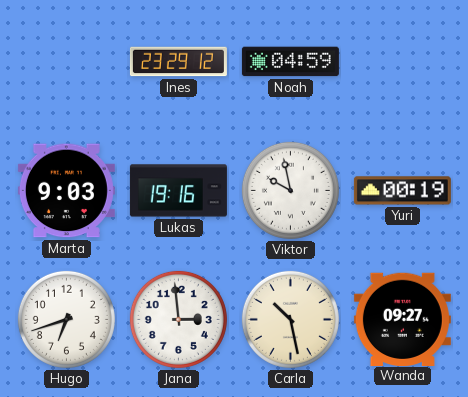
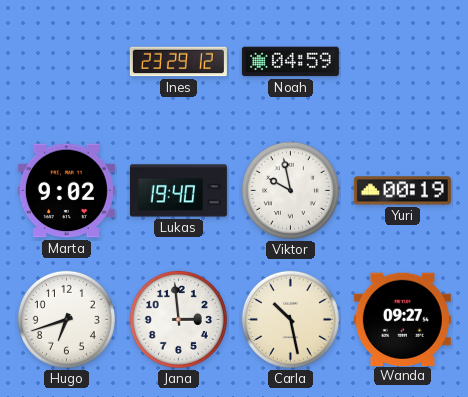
Marta: 9:03 -> 9:02
Lukas: 19:16 -> 19:40
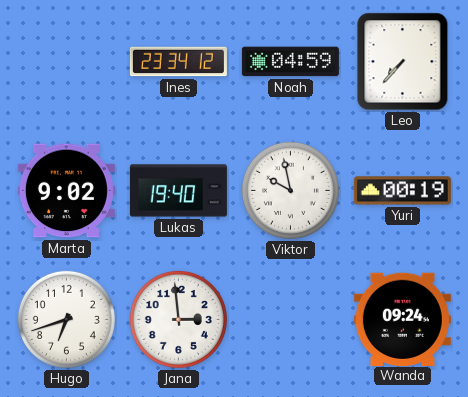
Ines: 23:29 -> 23:34
Leo: none -> 7:37
Carla: 10:28 -> none
Wanda: 09:27 -> 09:24
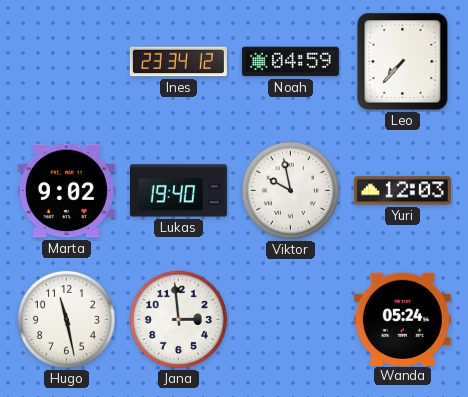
Yuri: 00:19 -> 12:03
Hugo: 6:42 -> 11:28
Wanda: 09:24 -> 05:24
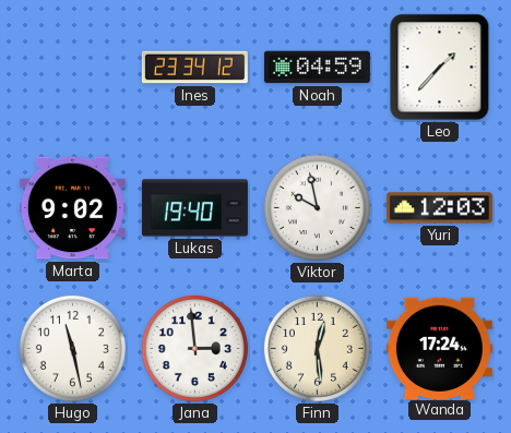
Leo: 7:37 -> 1:37
Finn: none -> 12:29
Wanda: 05:24 -> 17:24
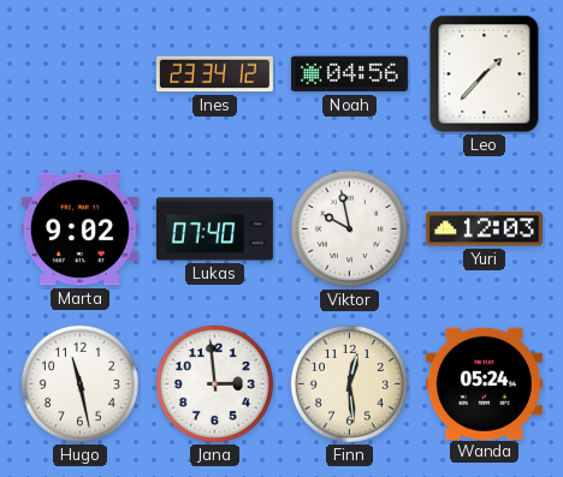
Noah: 04:59 -> 04:56
Lukas: 19:40 -> 07:40
Wanda: 17:24 -> 05:24
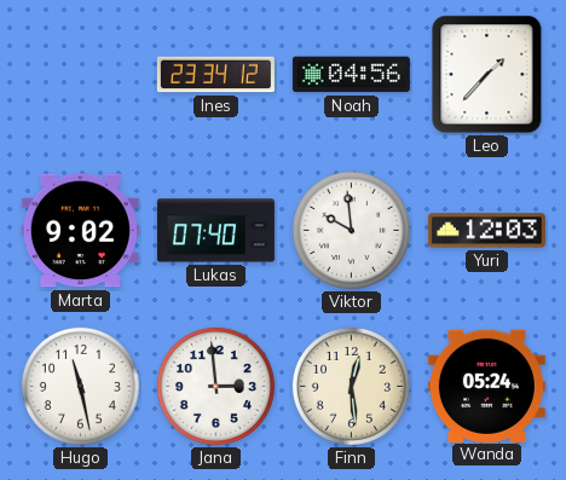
Viktor: 9:58 -> 9:59
